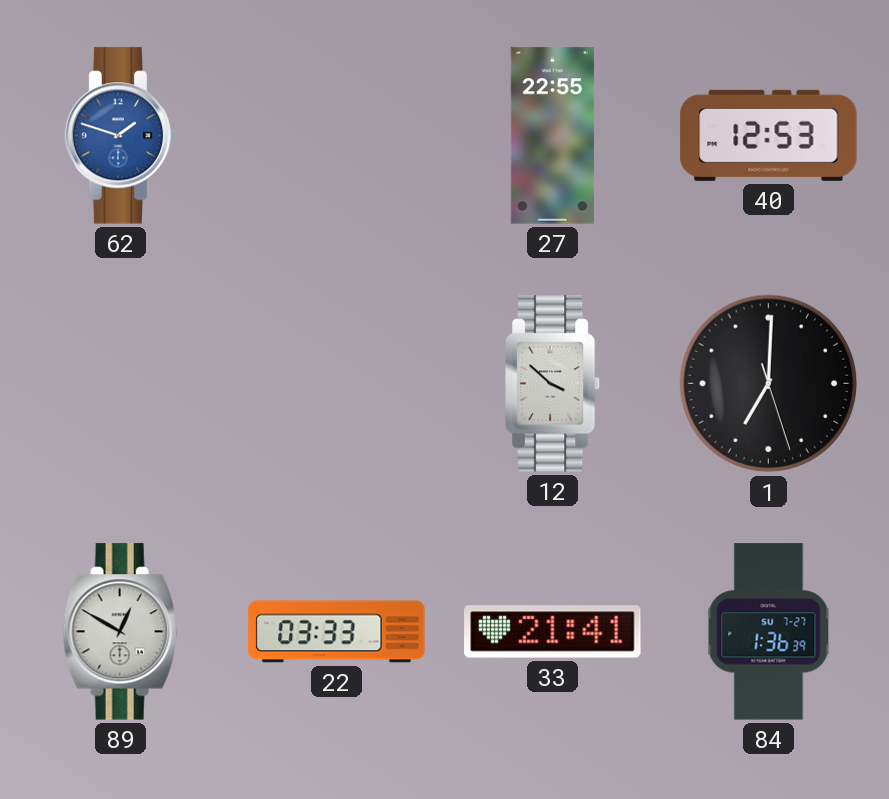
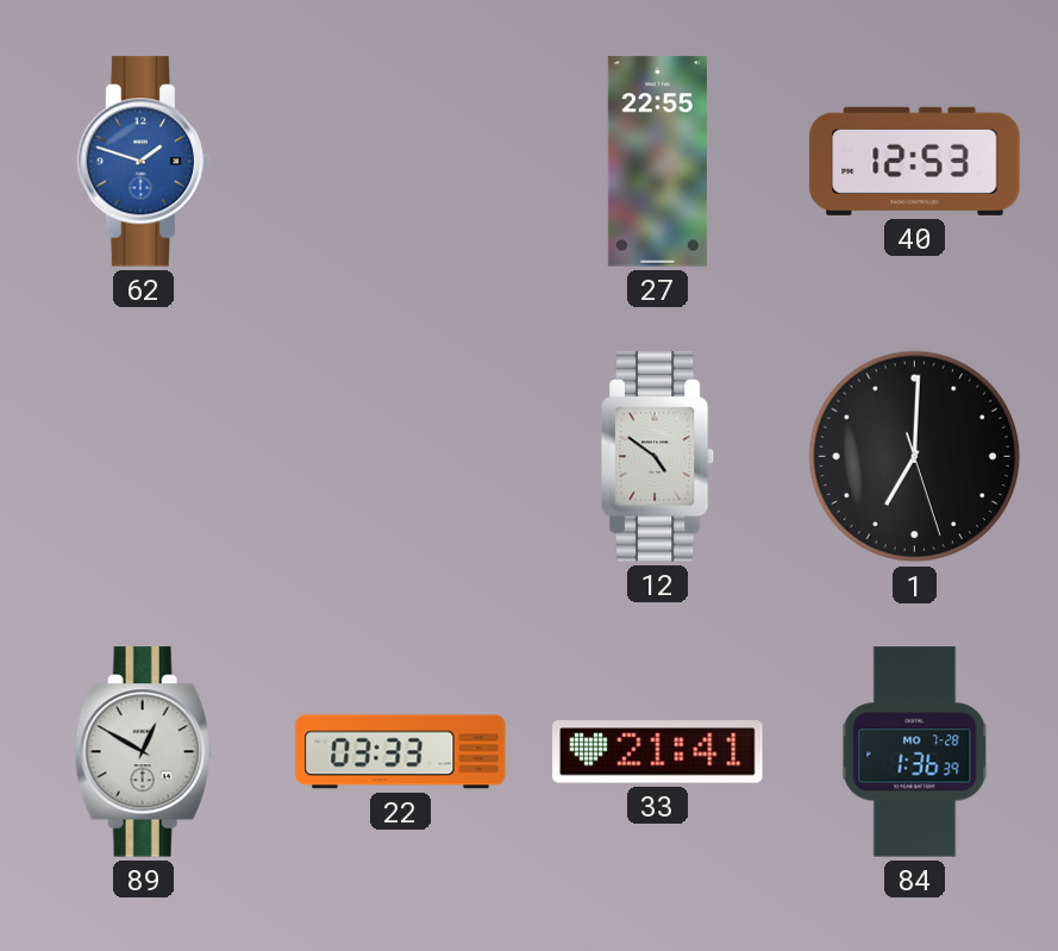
12: 3:52 -> 4:51
84 date: SU 7-27 -> MO 7-28
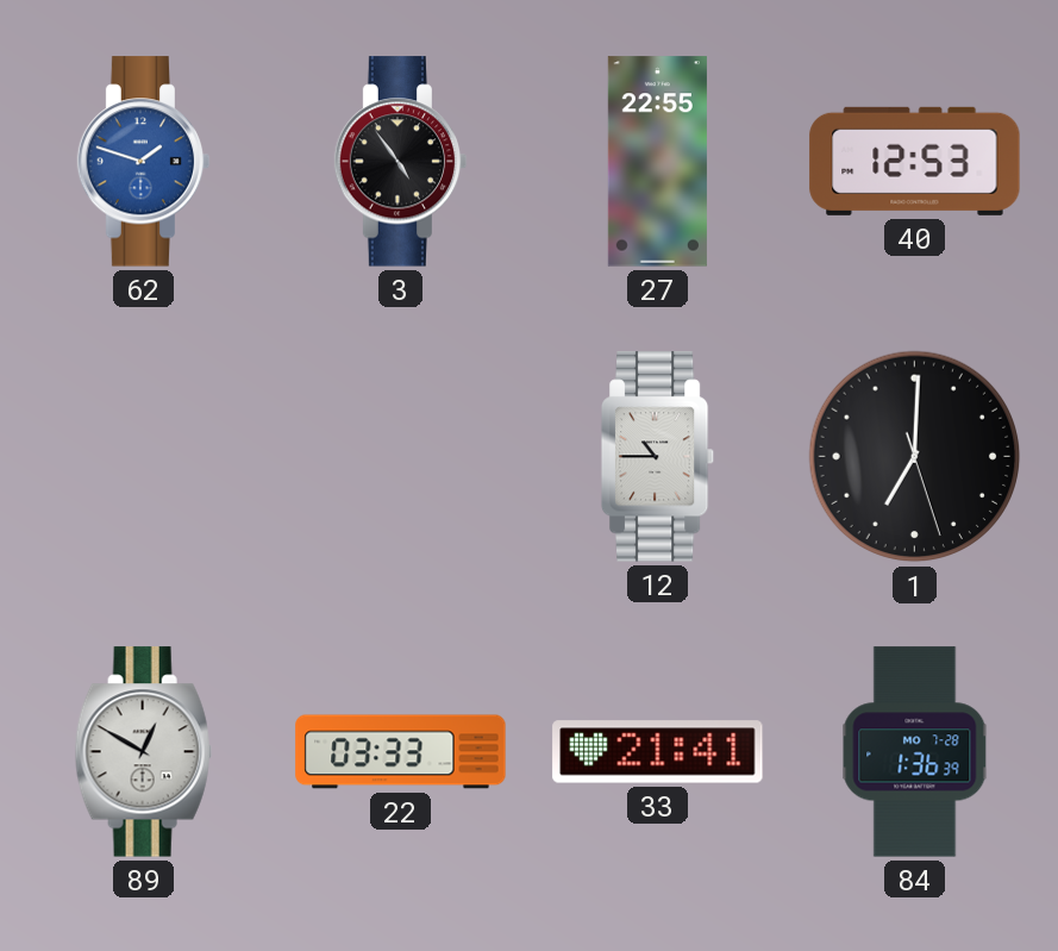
3: none -> 4:54
12: 4:51 -> 10:45
